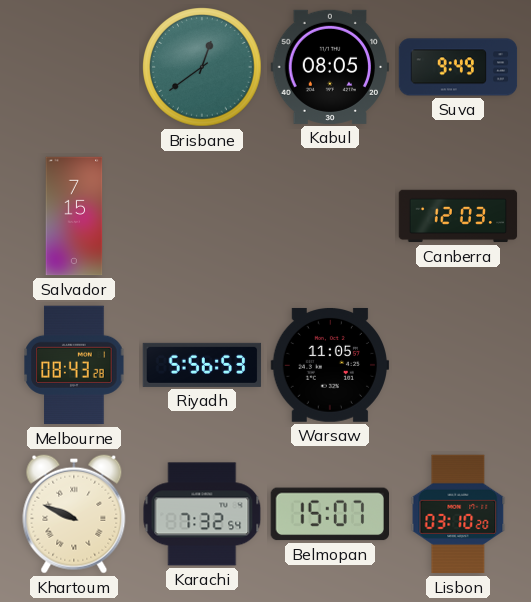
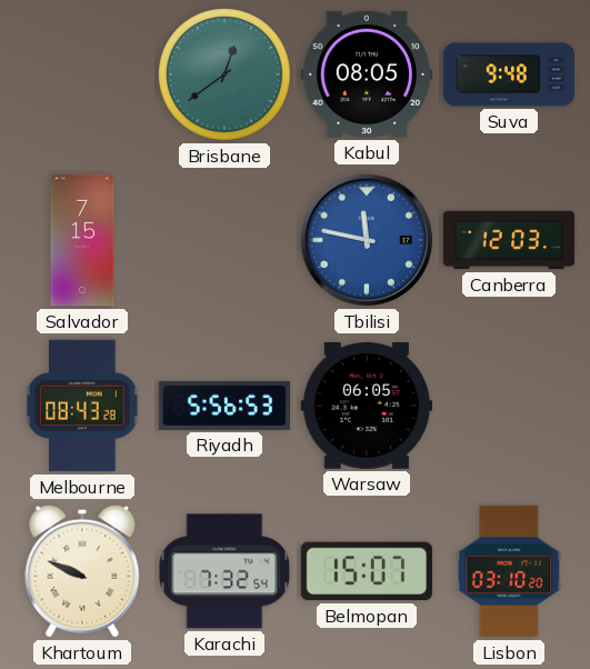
Suva: 9:49 -> 9:48
Tbilisi: none -> 11:47
Warsaw: 11:05 -> 06:05
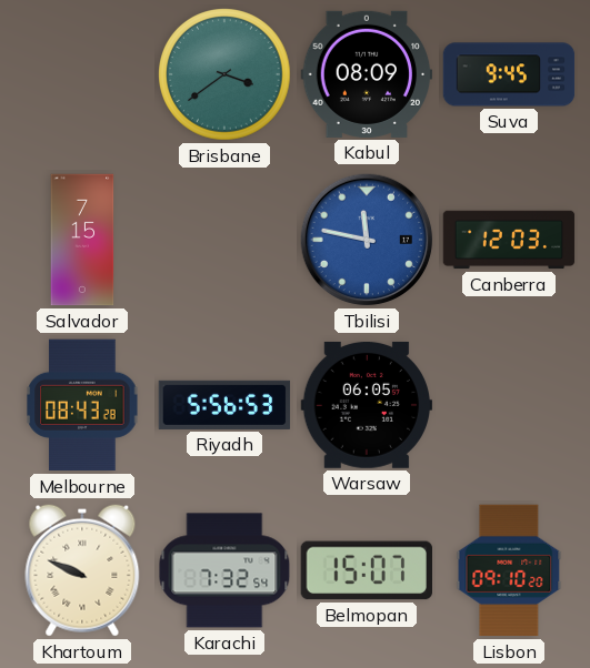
Brisbane: 12:39 -> 3:39
Kabul: 08:05 -> 08:09
Suva: 9:48 -> 9:45
Lisbon: 03:10 -> 09:10
